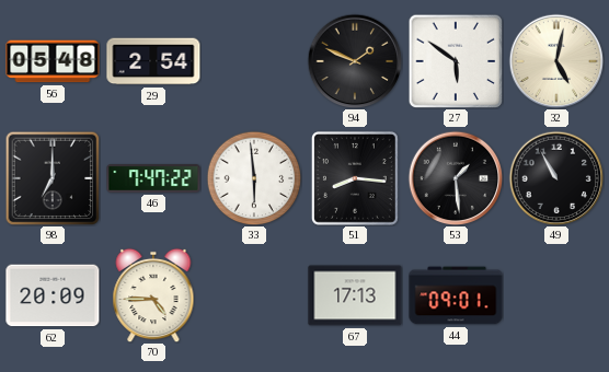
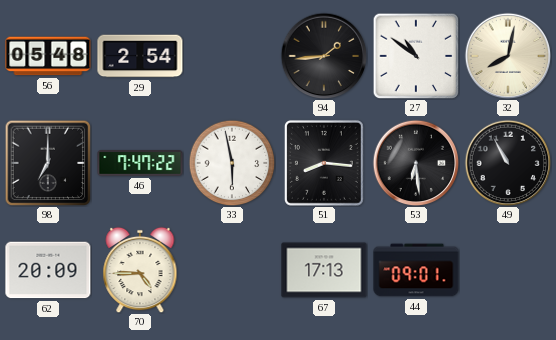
94: 1:49 -> 1:44
27: 5:51 -> 10:51
32: 5:02 -> 8:02
33: 5:59 -> 5:58
53: 1:29 -> 6:29
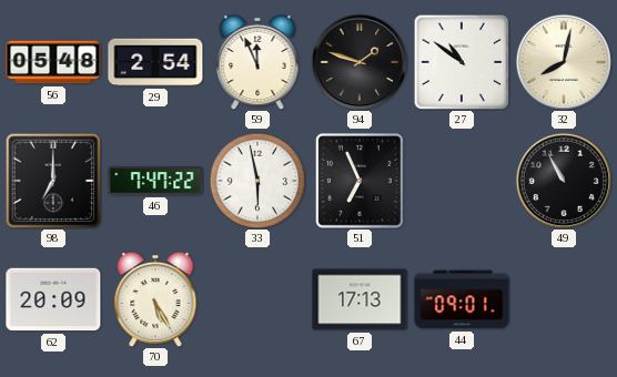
59: none -> 11:56
94: 1:44 -> 1:48
51: 8:16 -> 6:56
53: 6:29 -> none
70: 4:45 -> 5:25
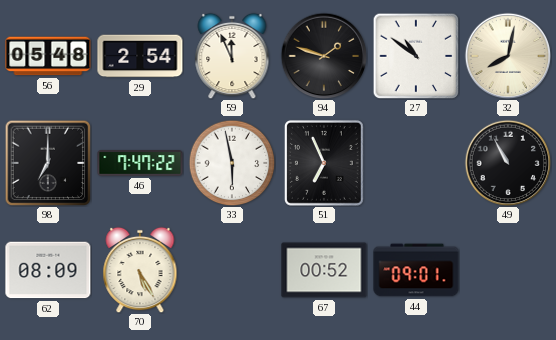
62: 20:09 -> 08:09
67: 17:13 -> 00:52
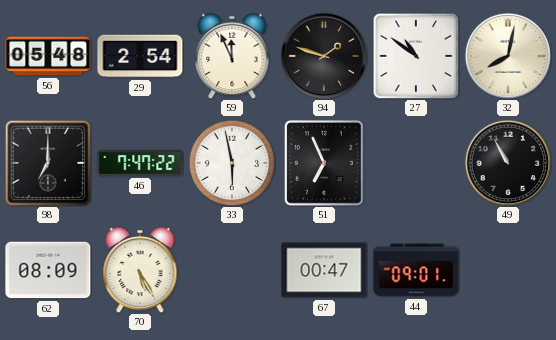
67: 00:52 -> 00:47
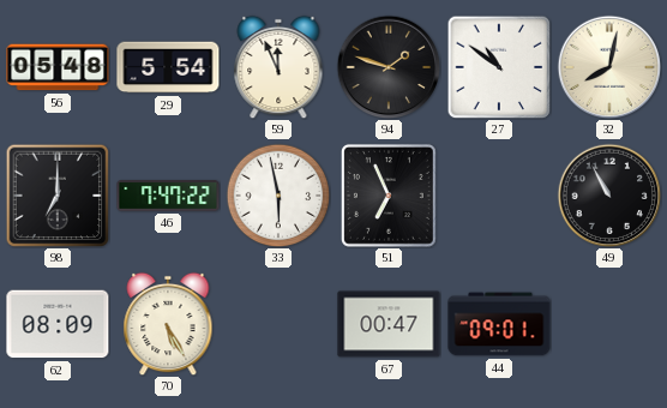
29: 2:54 -> 5:54
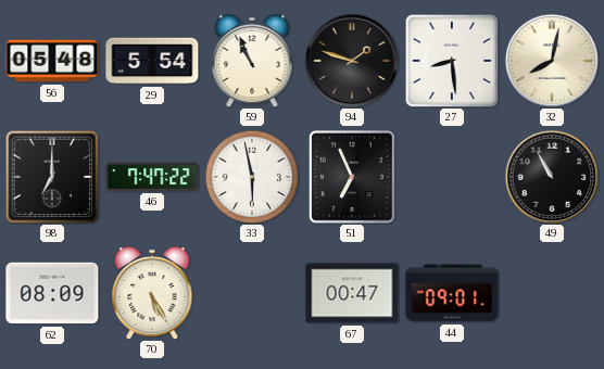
59: 11:56 -> 10:56
27: 10:51 -> 8:29
